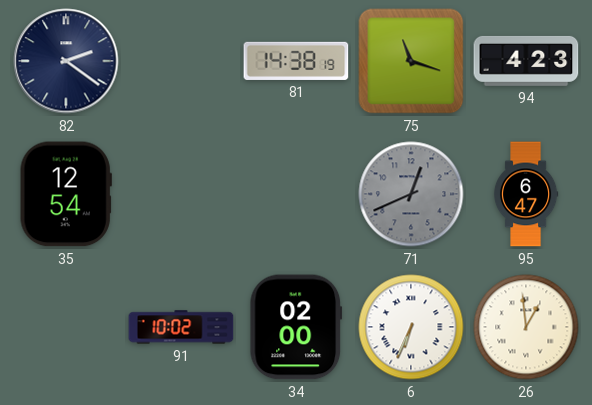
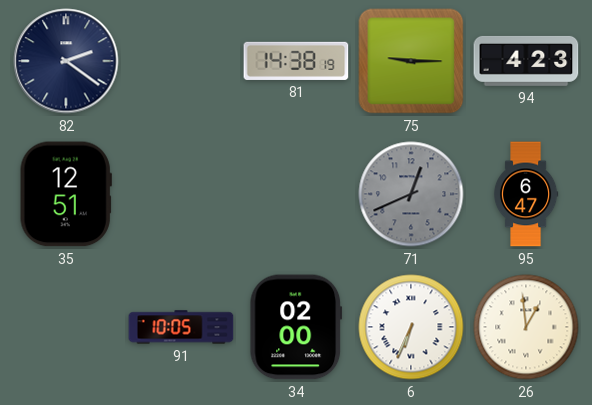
75: 11:18 -> 9:15
35: 12:54 -> 12:51
91: 10:02 -> 10:05
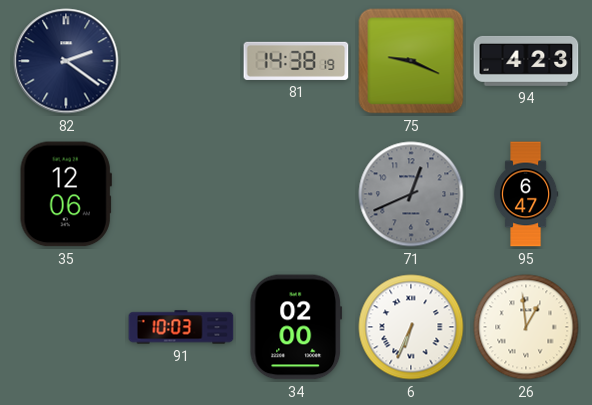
75: 9:15 -> 9:19
35: 12:51 -> 12:06
91: 10:05 -> 10:03
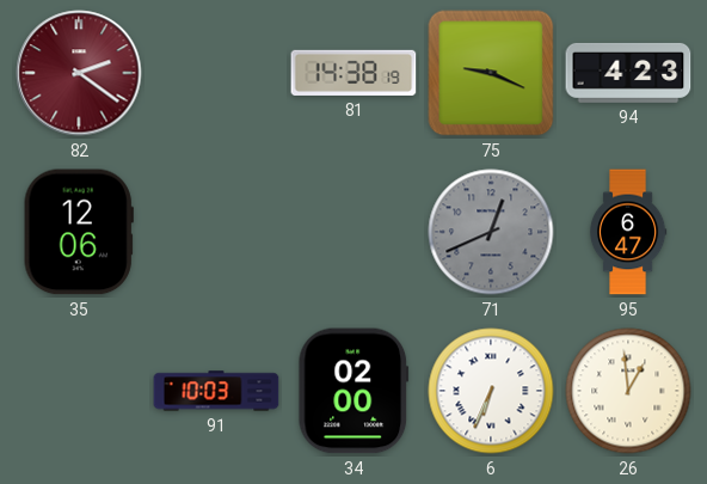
82 dial: navy -> burgundy
